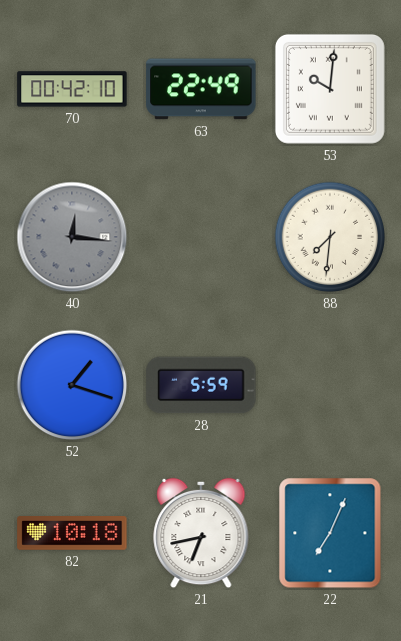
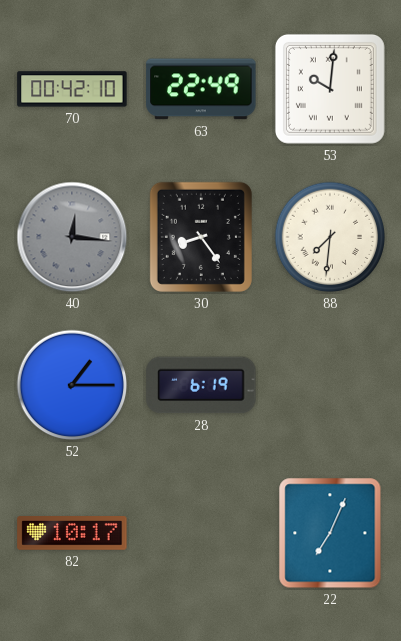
30: none -> 8:24
52: 1:18 -> 1:15
28: 5:59 -> 6:19
82: 10:18 -> 10:17
21: 6:43 -> none
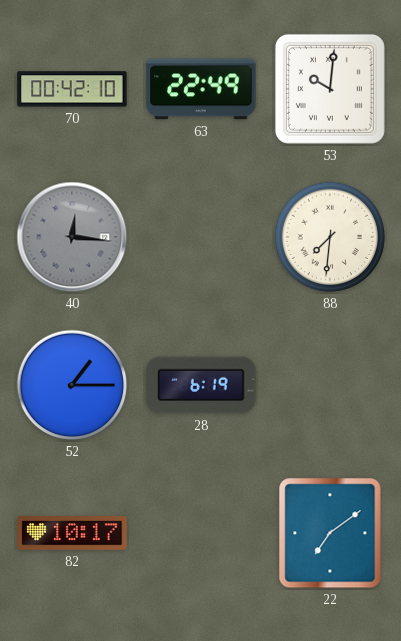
30: 8:24 -> none
22: 7:04 -> 7:09
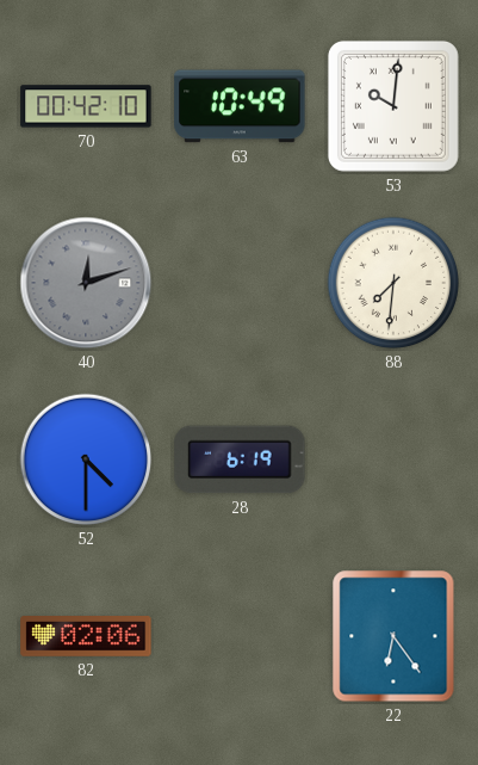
63: 22:49 -> 10:49
40: 12:16 -> 12:12
52: 1:15 -> 4:30
82: 10:17 -> 02:06
22: 7:09 -> 6:24
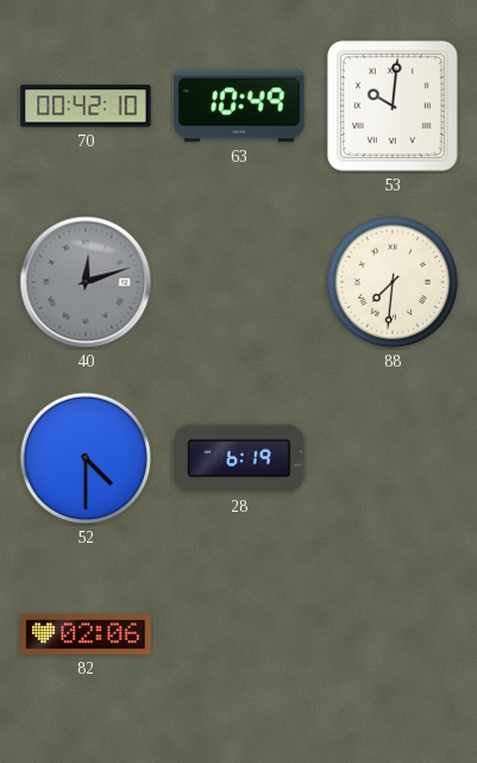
22: 6:24 -> none
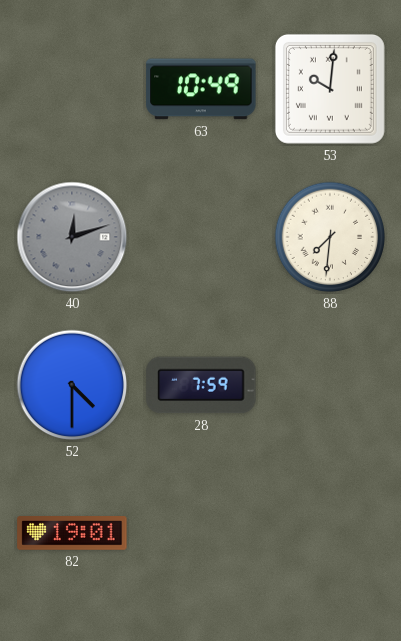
70: 00:42 -> none
28: 6:19 -> 7:59
82: 02:06 -> 19:01
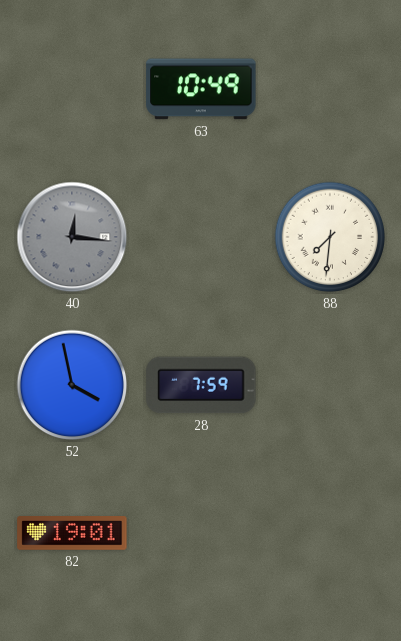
53: 10:01 -> none
40: 12:12 -> 12:16
52: 4:30 -> 3:58
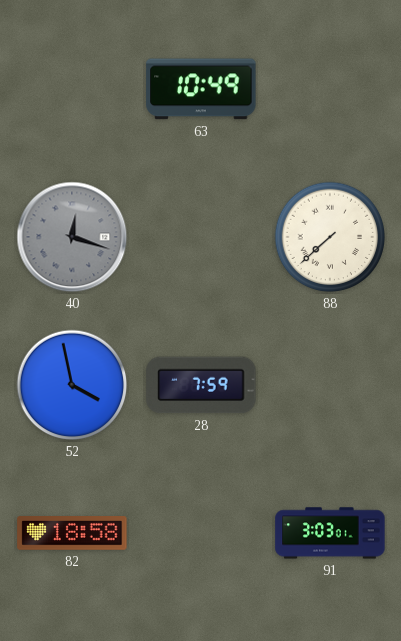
40: 12:16 -> 12:18
88: 7:31 -> 7:38
82: 19:01 -> 18:58
91: none -> 3:03
